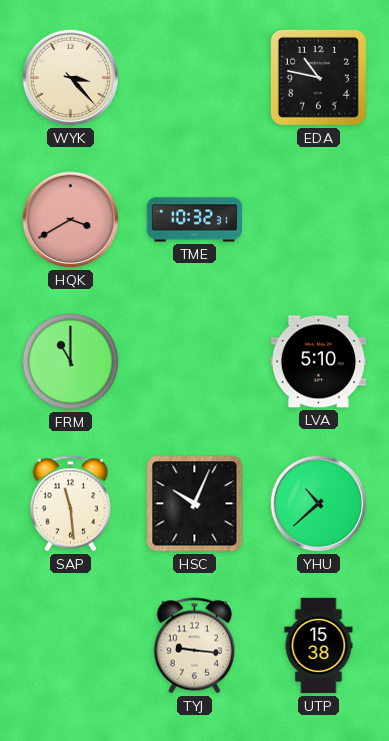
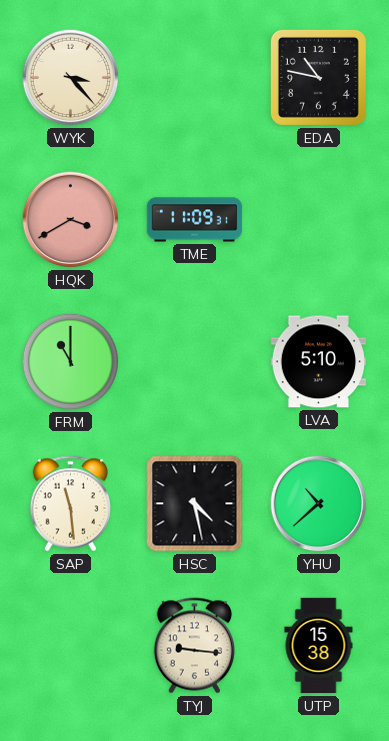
TME: 10:32 -> 11:09
HSC: 10:04 -> 4:28
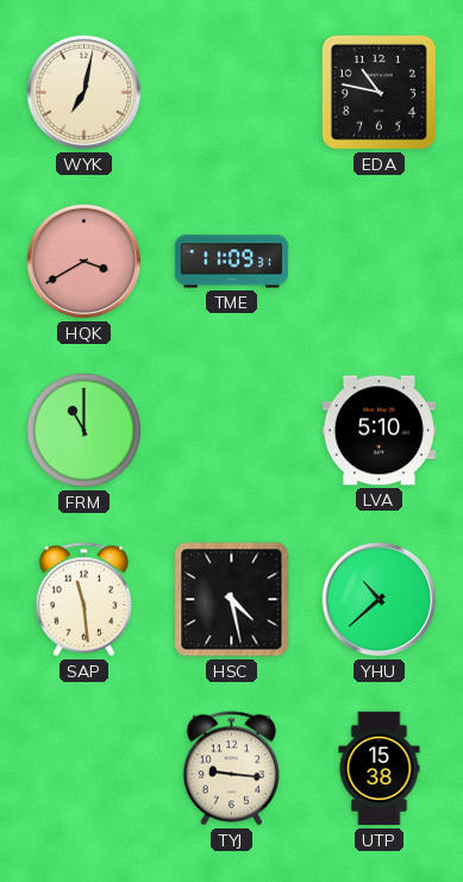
WYK: 3:23 -> 7:02
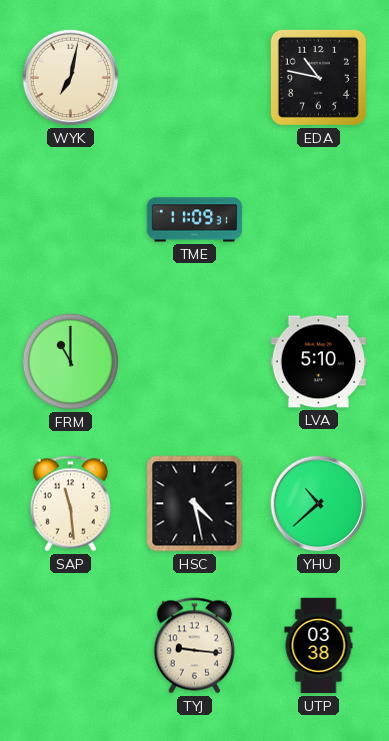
HQK: 3:40 -> none
UTP: 15:38 -> 03:38
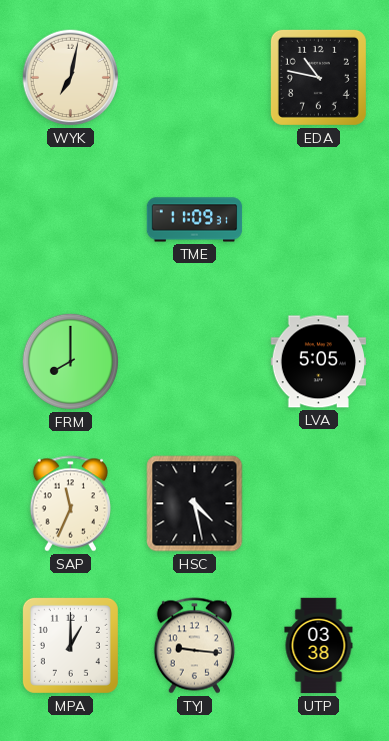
FRM: 11:00 -> 8:00
LVA: 5:10 -> 5:05
SAP: 11:29 -> 11:34
YHU: 10:38 -> none
MPA: none -> 1:00
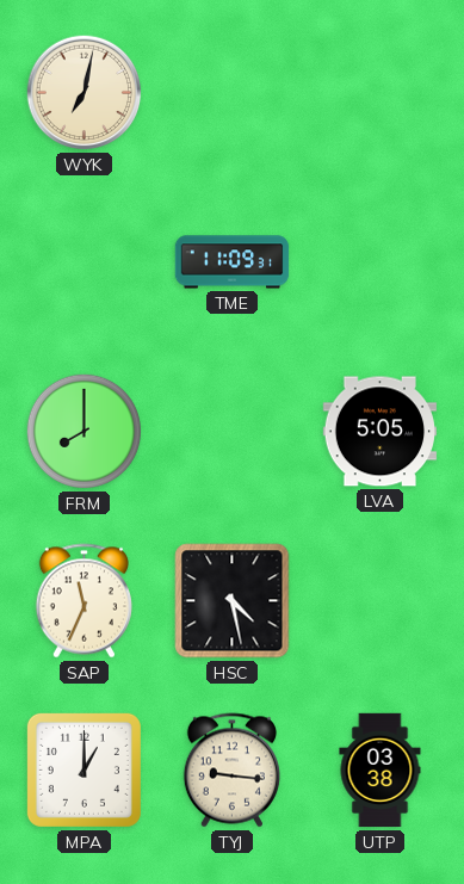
EDA: 10:47 -> none
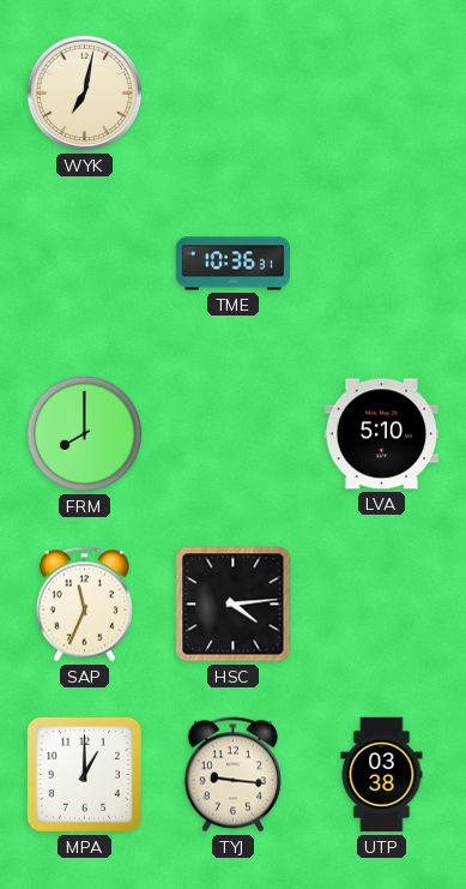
TME: 11:09 -> 10:36
LVA: 5:05 -> 5:10
HSC: 4:28 -> 4:14
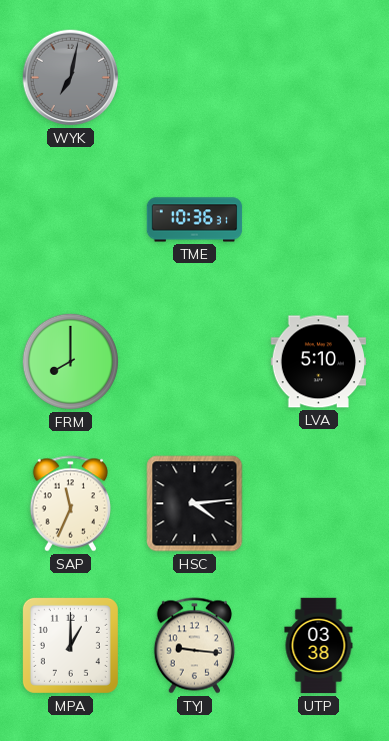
WYK dial: cream -> grey
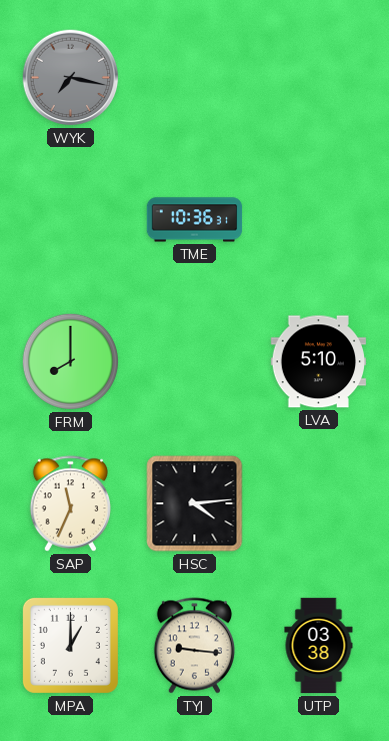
WYK: 7:02 -> 7:17
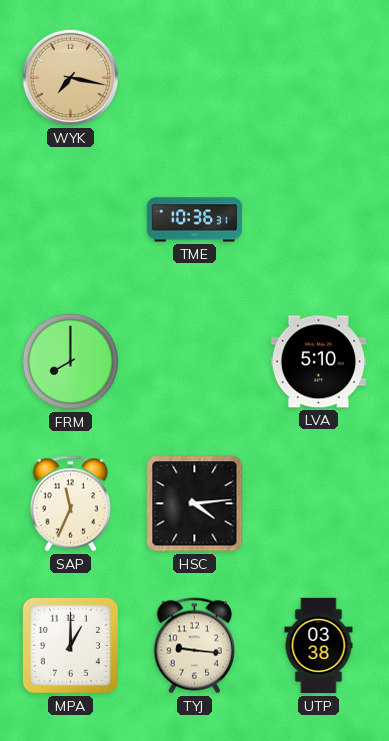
WYK dial: grey -> champagne
